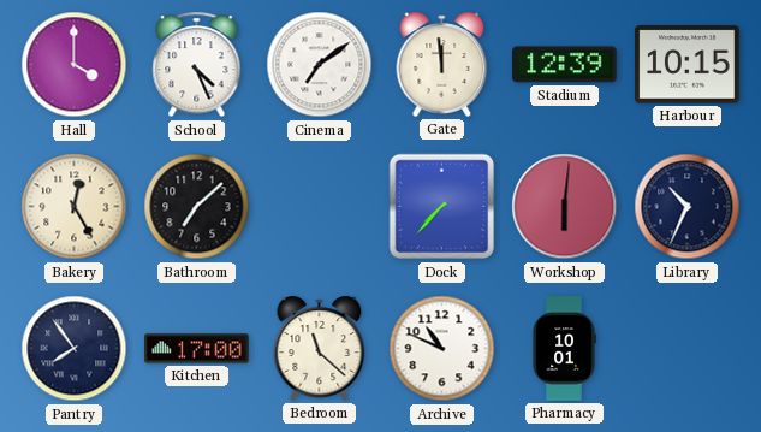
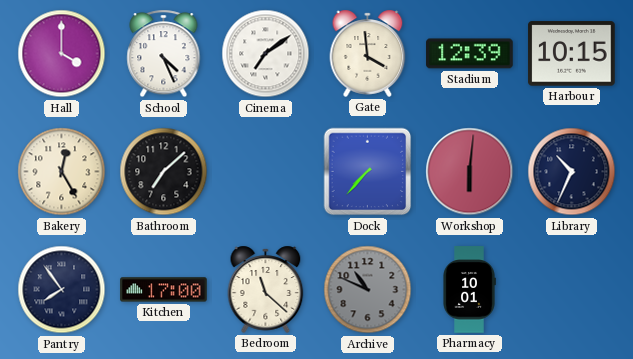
Gate: 11:59 -> 3:59
Archive dial: white -> grey
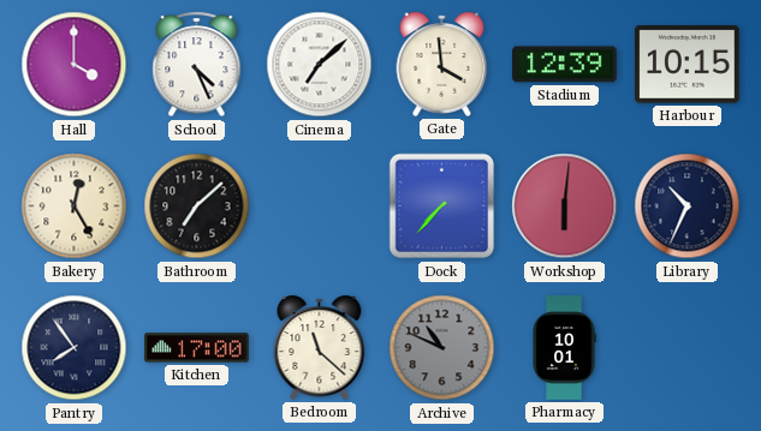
Cinema: 7:09 -> 7:08
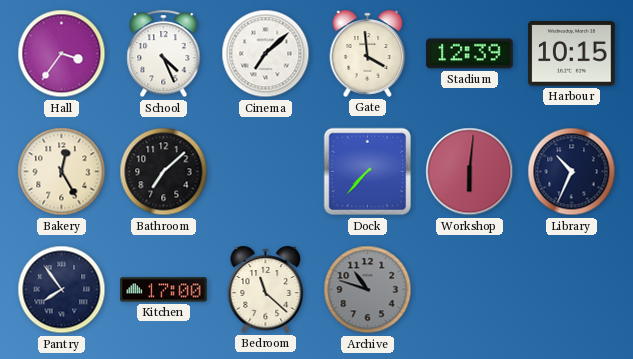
Hall: 4:00 -> 3:36
Archive: 10:49 -> 10:48
Pharmacy: 10:01 -> none
